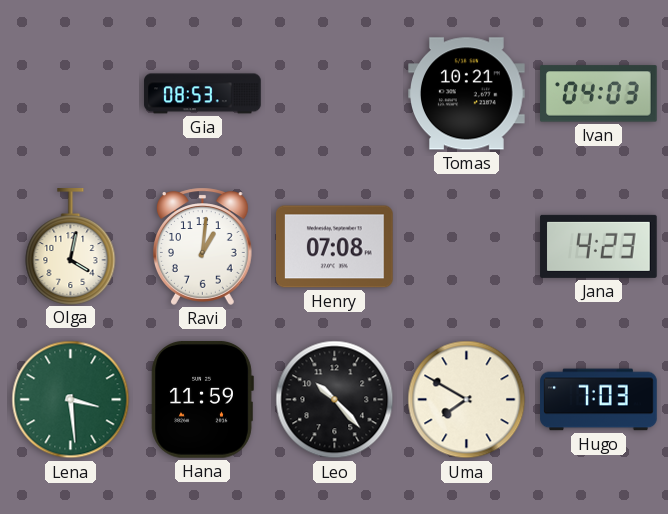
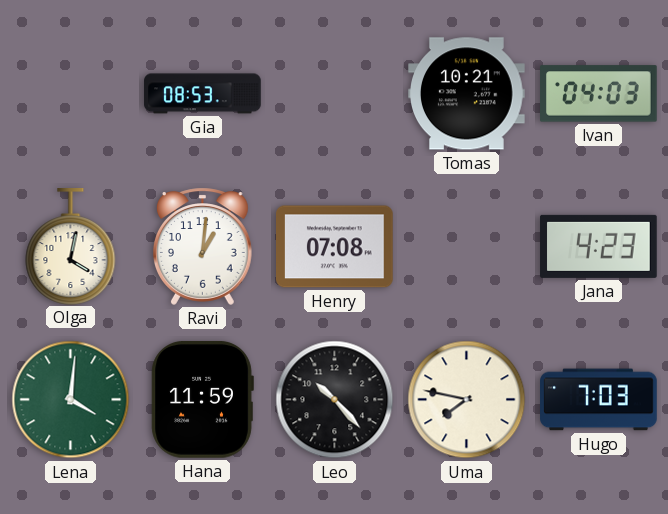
Lena: 3:29 -> 4:01
Uma: 7:50 -> 7:47
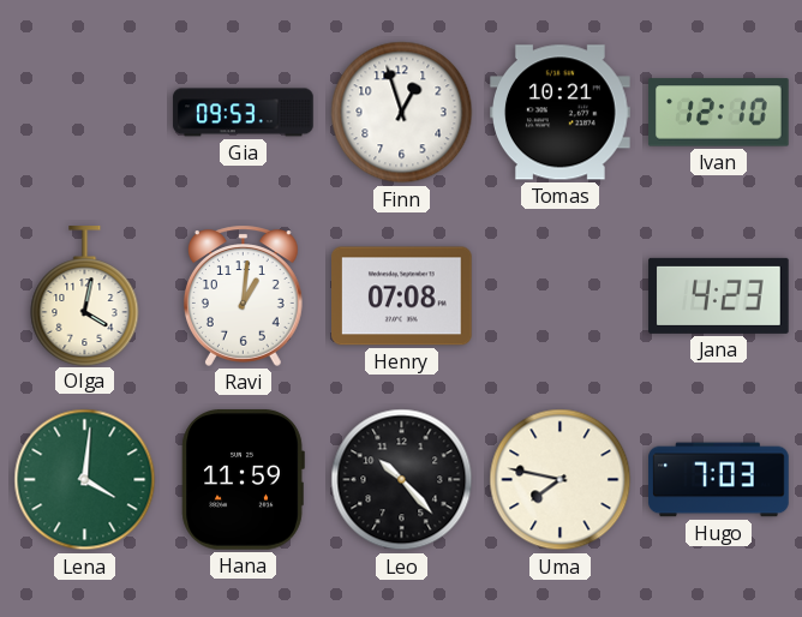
Gia: 08:53 -> 09:53
Finn: none -> 12:57
Ivan: 04:03 -> 12:10
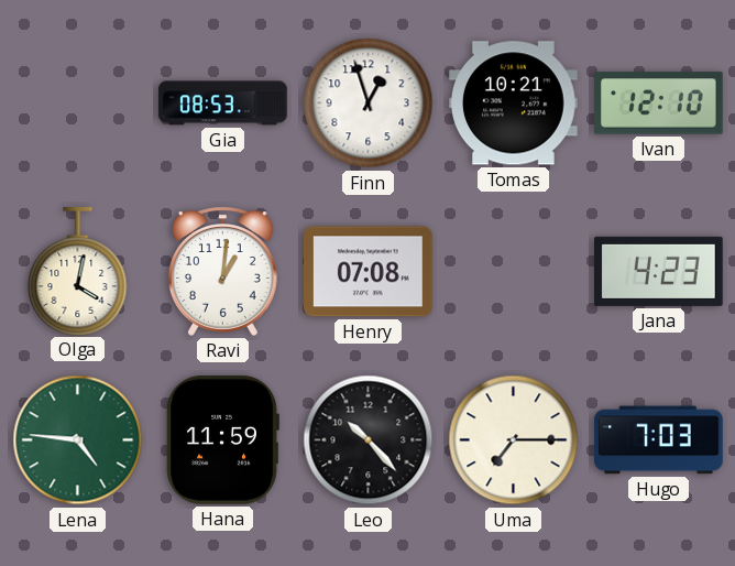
Gia: 09:53 -> 08:53
Lena: 4:01 -> 4:46
Uma: 7:47 -> 7:15
